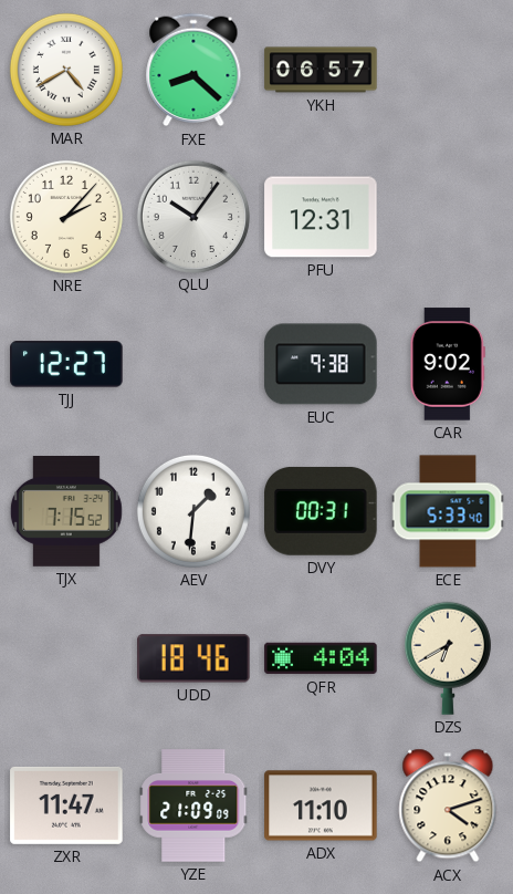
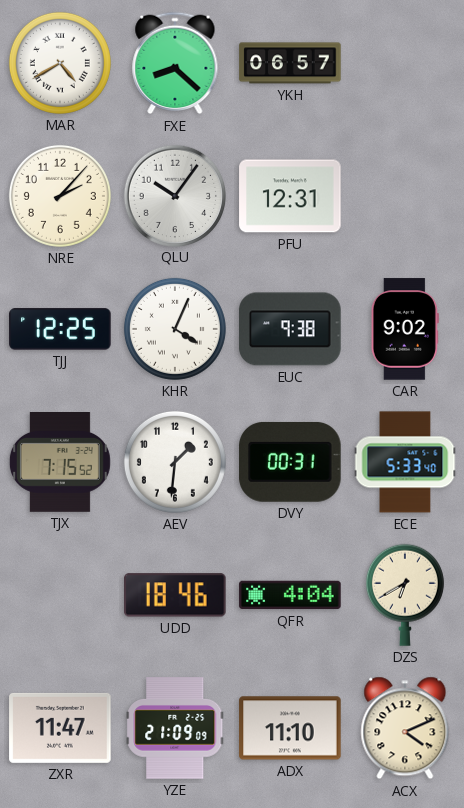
TJJ: 12:27 -> 12:25
KHR: none -> 4:04
ACX: 4:12 -> 4:11
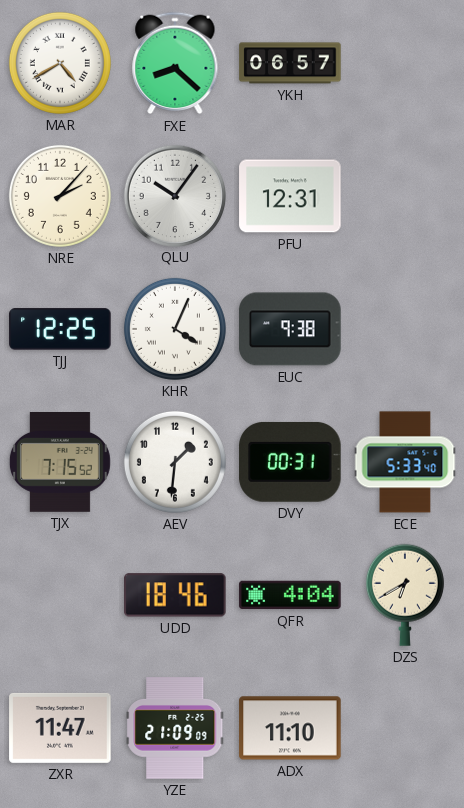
CAR: 9:02 -> none
ACX: 4:11 -> none
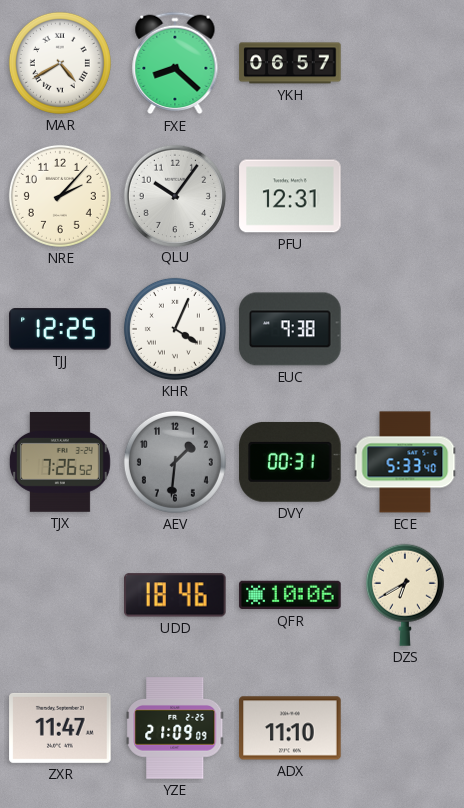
TJX: 7:15 -> 7:26
AEV dial: white -> grey
QFR: 4:04 -> 10:06
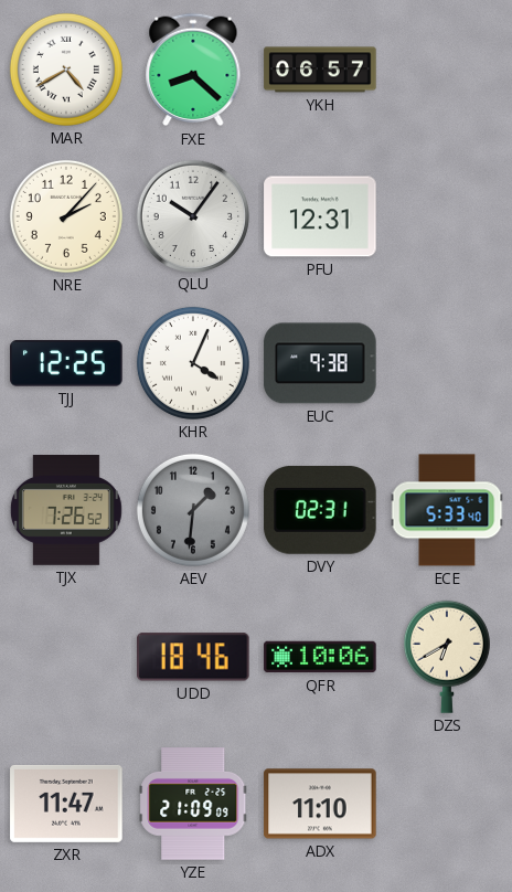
DVY: 00:31 -> 02:31
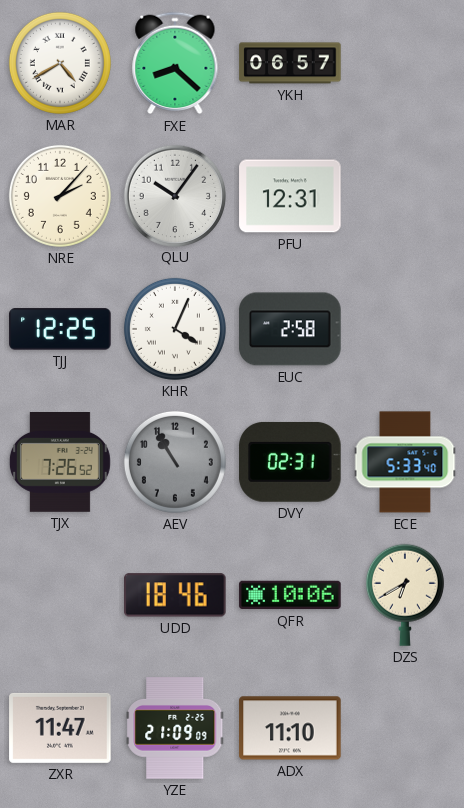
EUC: 9:38 -> 2:58
AEV: 1:31 -> 10:55
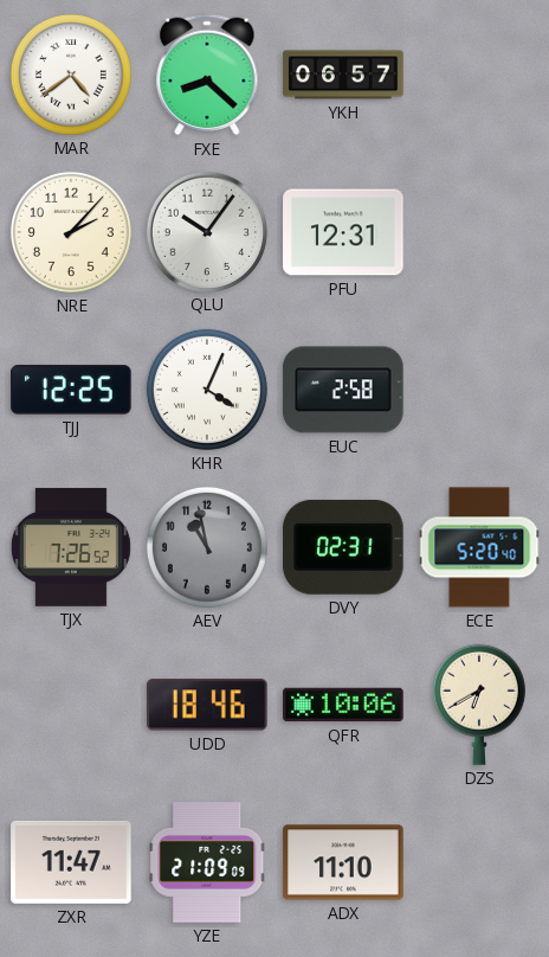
MAR: 4:40 -> 4:39
AEV: 10:55 -> 10:58
ECE: 5:33 -> 5:20
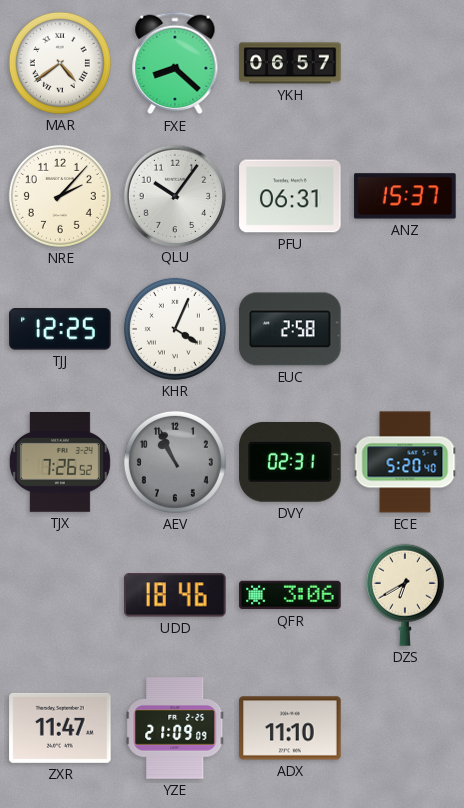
PFU: 12:31 -> 06:31
ANZ: none -> 15:37
AEV: 10:58 -> 10:56
QFR: 10:06 -> 3:06
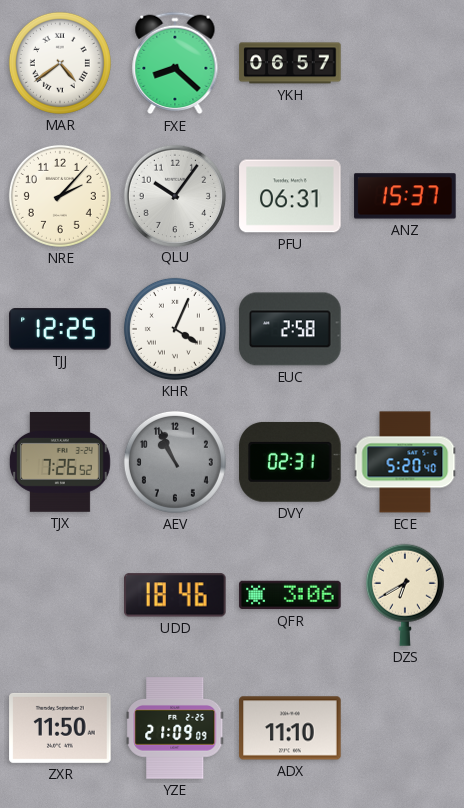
ZXR: 11:47 -> 11:50
